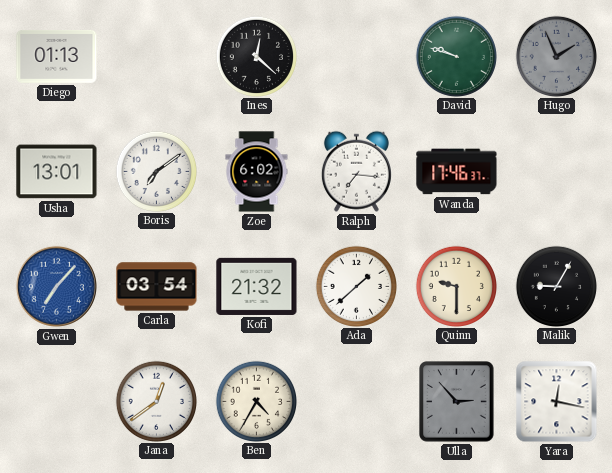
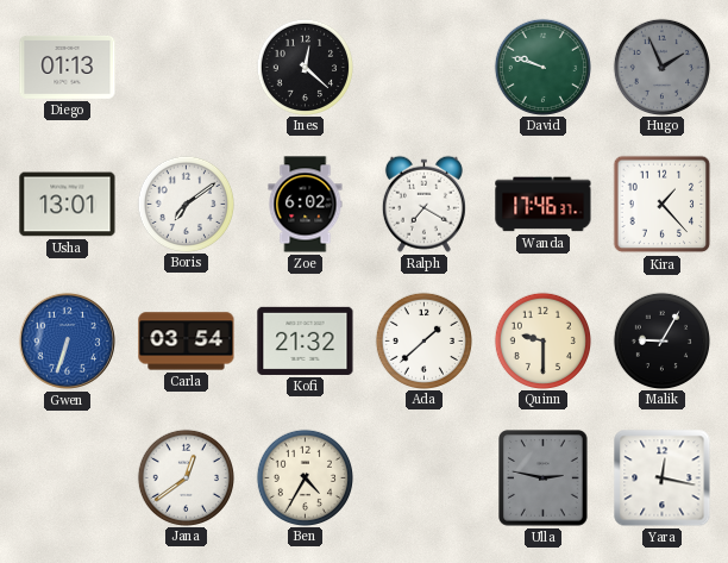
Ralph: 7:16 -> 7:20
Kira: none -> 1:23
Gwen: 7:07 -> 6:33
Ulla: 2:53 -> 2:47
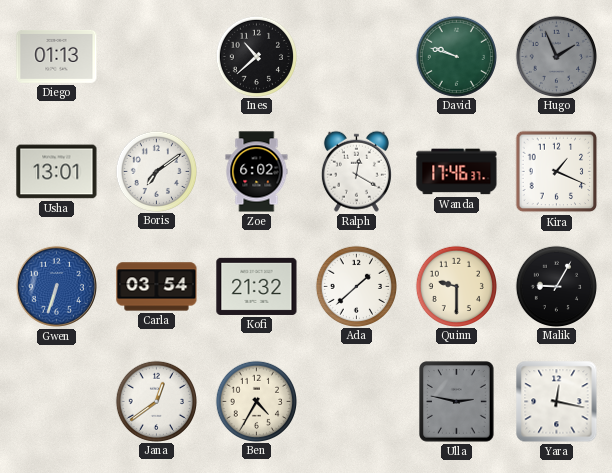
Ines: 12:22 -> 10:38
Ralph: 7:20 -> 12:20
Kira: 1:23 -> 1:19
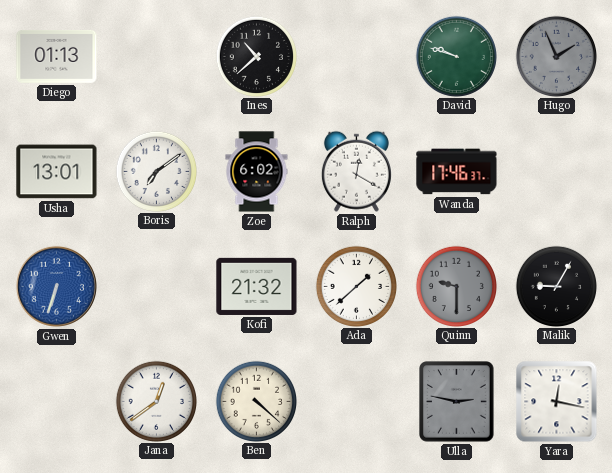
Kira: 1:19 -> none
Carla: 03:54 -> none
Quinn dial: cream -> grey
Ben: 4:35 -> 4:22
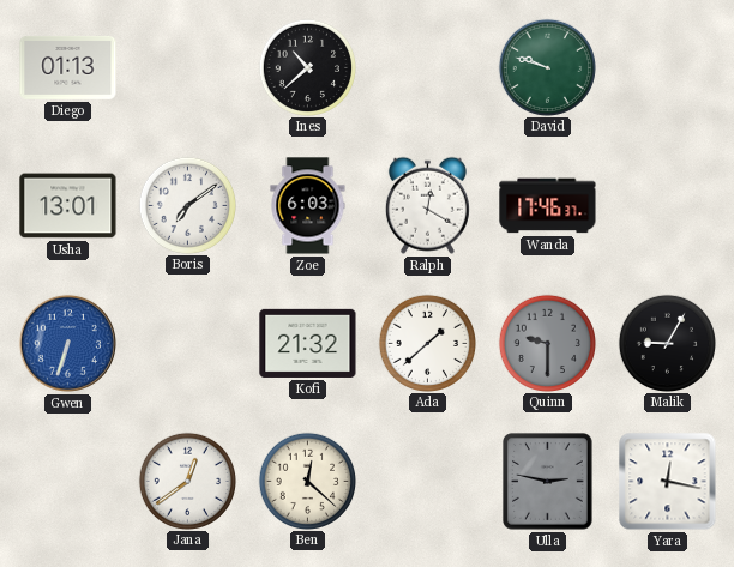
Hugo: 1:56 -> none
Zoe: 6:02 -> 6:03
Ben: 4:22 -> 12:22
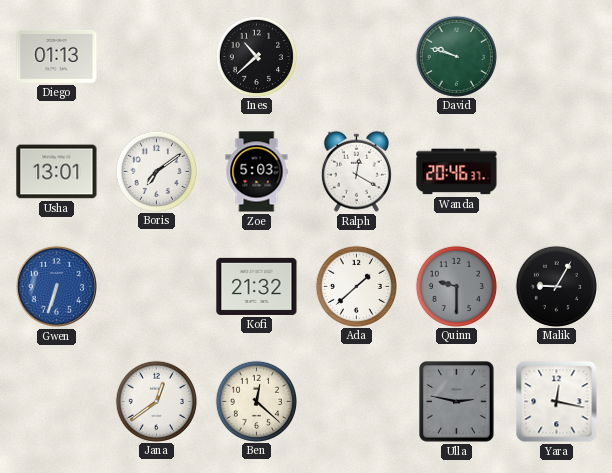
Zoe: 6:03 -> 5:03
Wanda: 17:46 -> 20:46
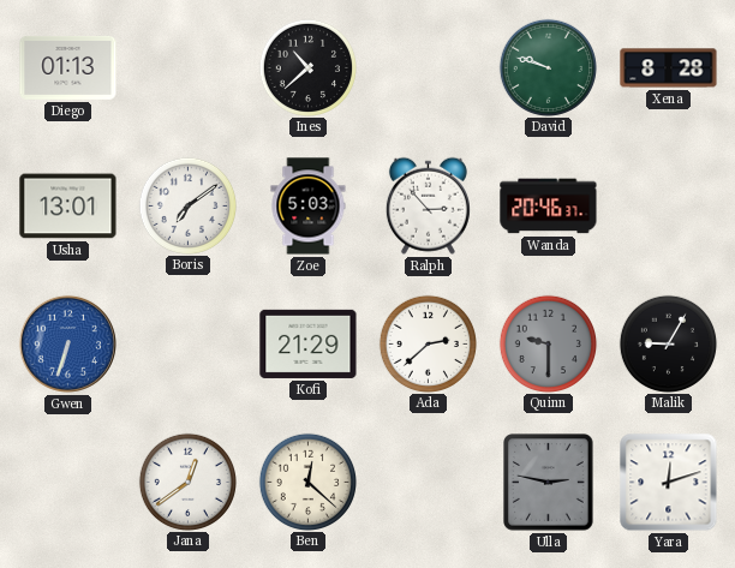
Xena: none -> 8:28
Ralph: 12:20 -> 2:53
Kofi: 21:32 -> 21:29
Ada: 1:38 -> 2:38
Yara: 12:17 -> 12:12
